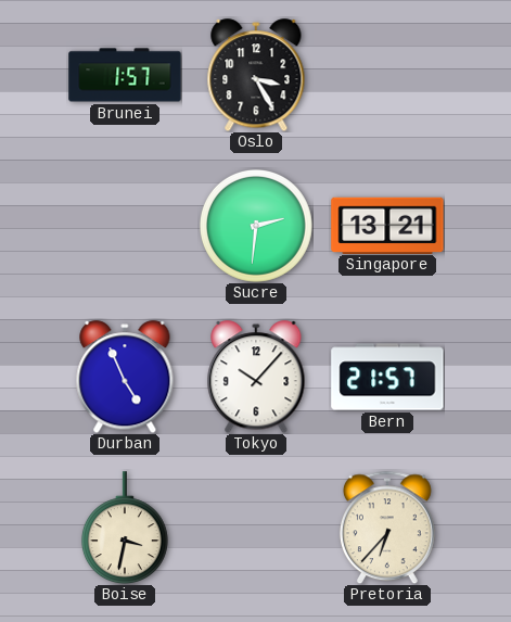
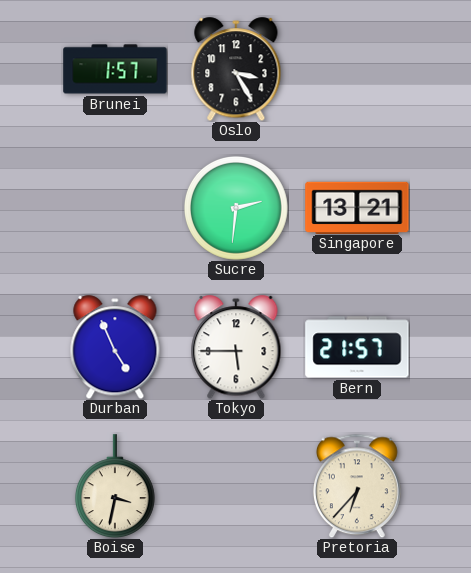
Tokyo: 10:07 -> 5:45
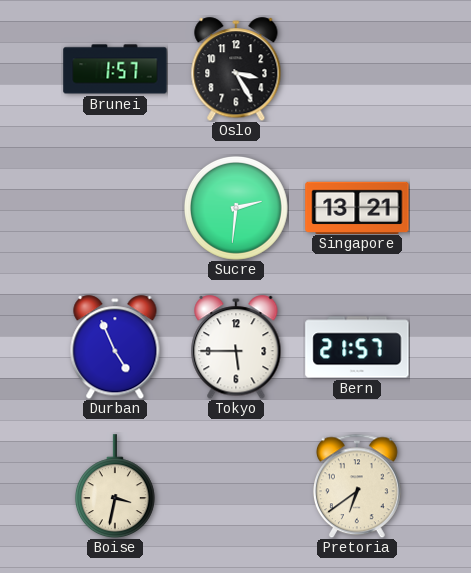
Pretoria: 6:37 -> 6:39
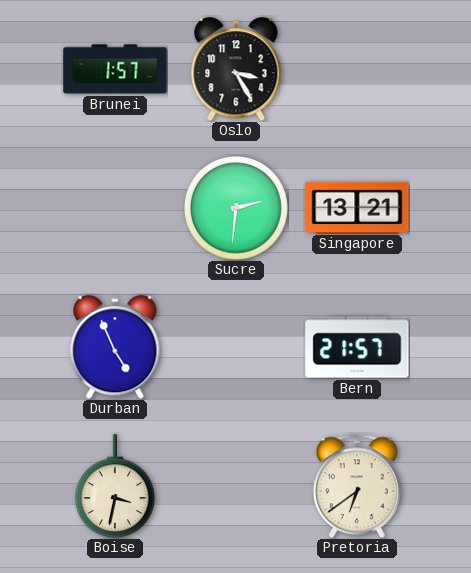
Tokyo: 5:45 -> none
